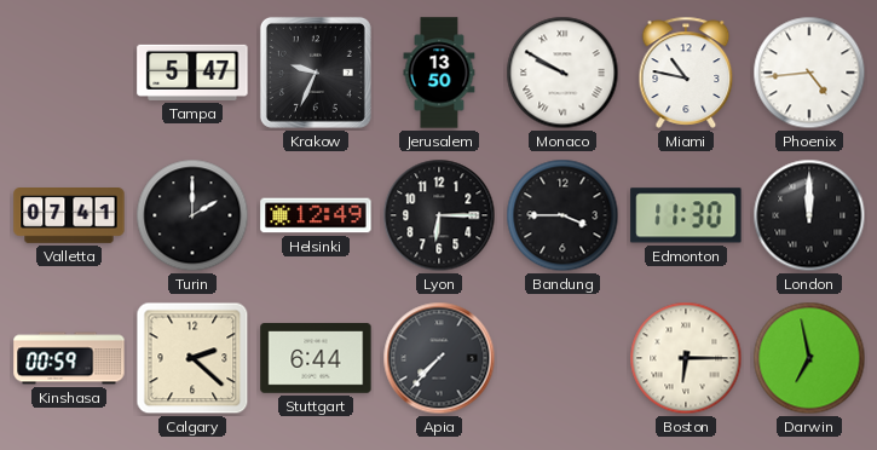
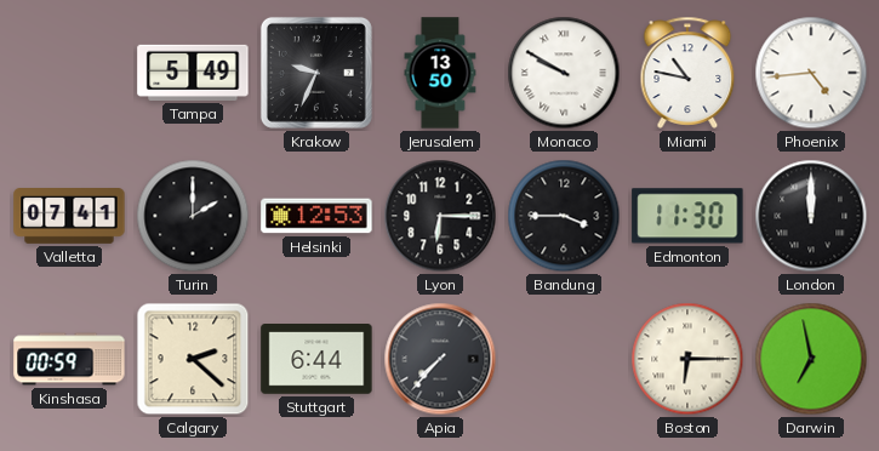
Tampa: 5:47 -> 5:49
Helsinki: 12:49 -> 12:53
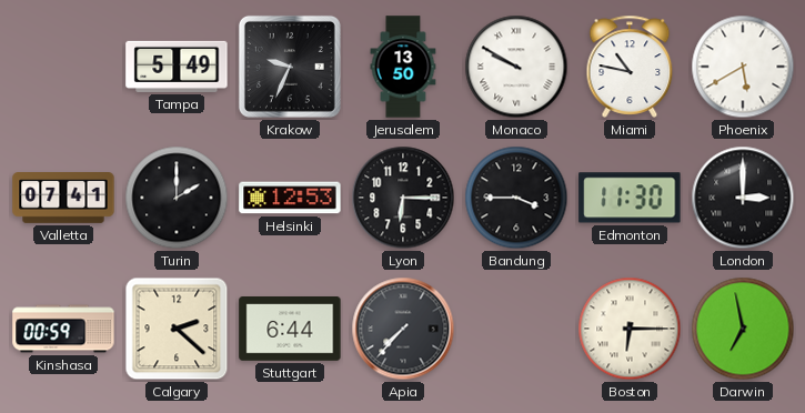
Phoenix: 4:44 -> 5:40
London: 12:00 -> 3:00
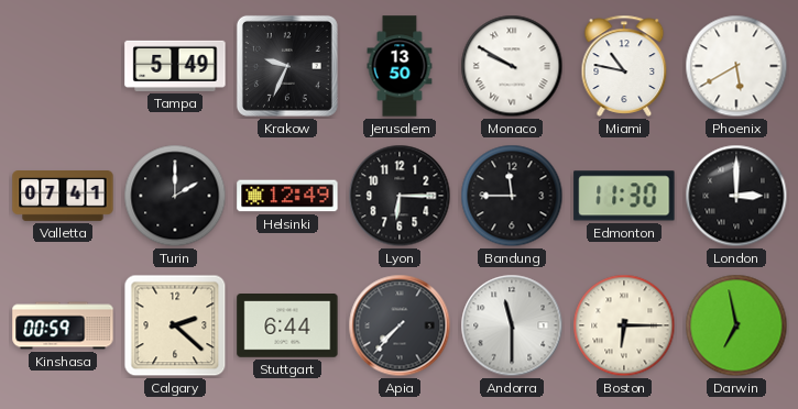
Helsinki: 12:53 -> 12:49
Bandung: 3:45 -> 11:45
Andorra: none -> 11:30
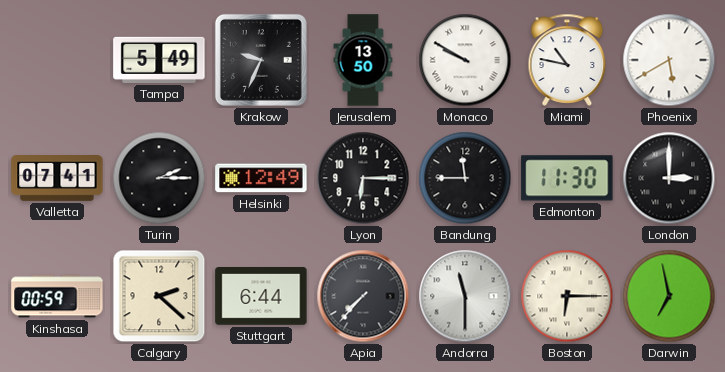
Turin: 2:00 -> 2:15
